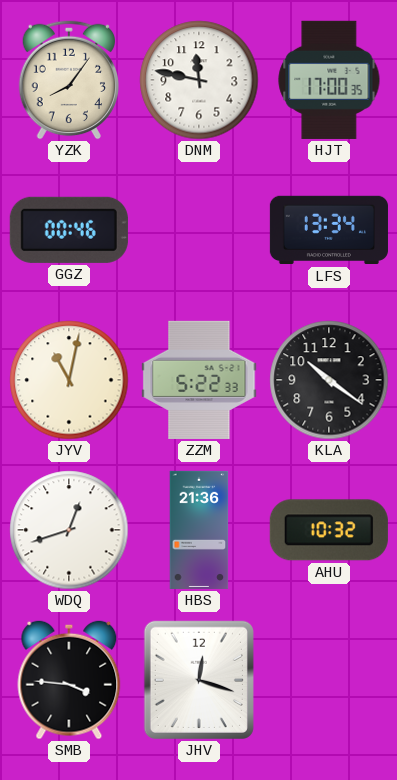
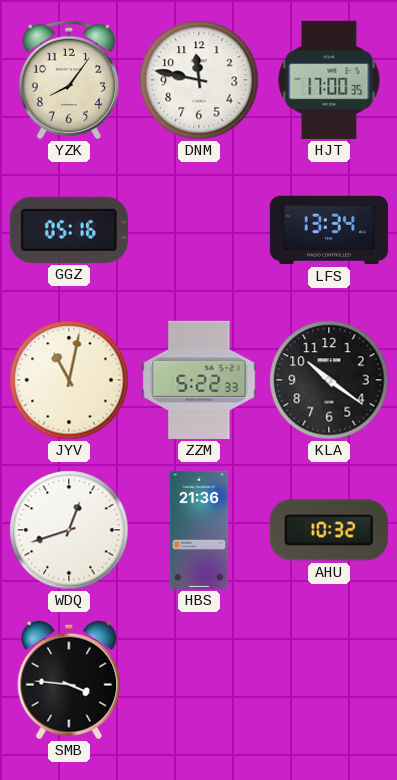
GGZ: 00:46 -> 05:16
JHV: 12:18 -> none
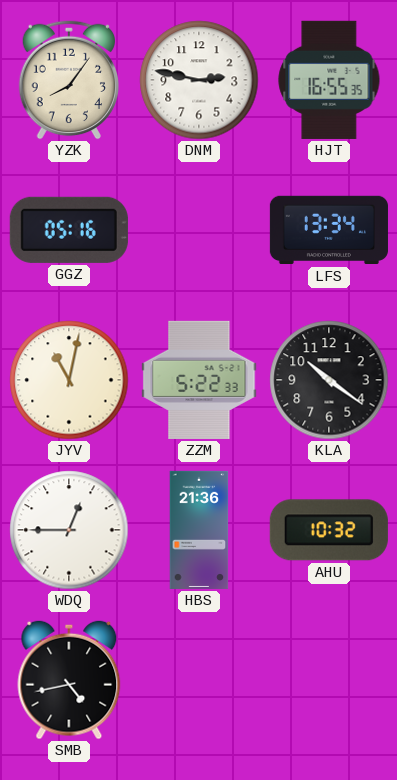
DNM: 11:47 -> 2:47
HJT: 17:00 -> 16:55
WDQ: 12:42 -> 12:45
SMB: 3:46 -> 4:43
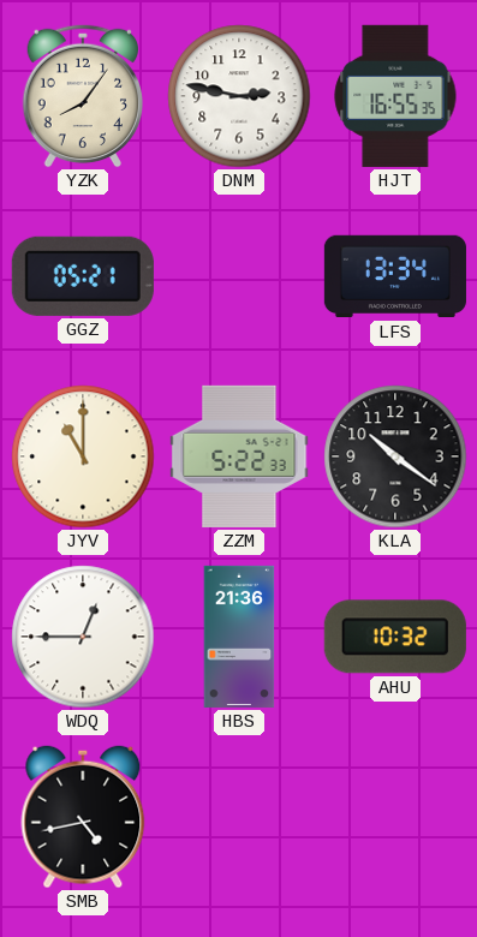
GGZ: 05:16 -> 05:21
JYV: 11:02 -> 11:00
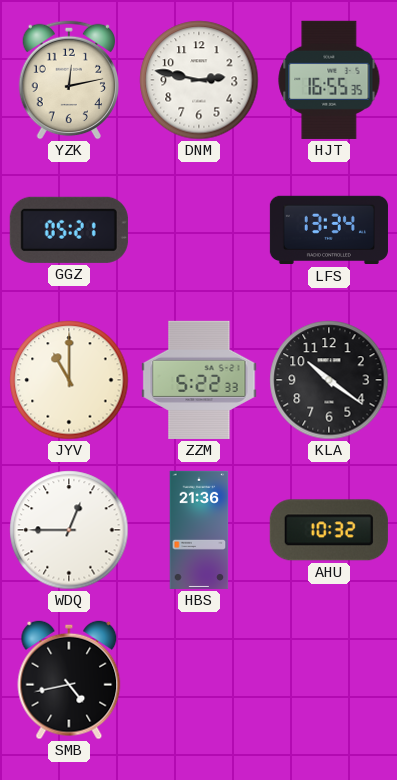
YZK: 8:06 -> 12:13
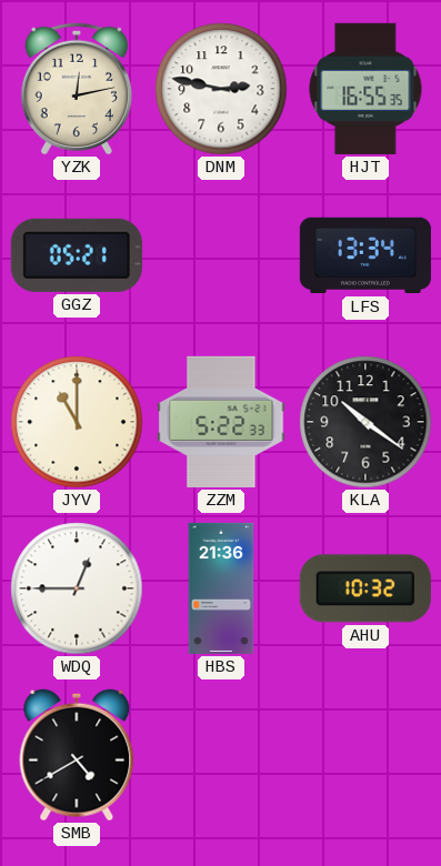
SMB: 4:43 -> 4:40
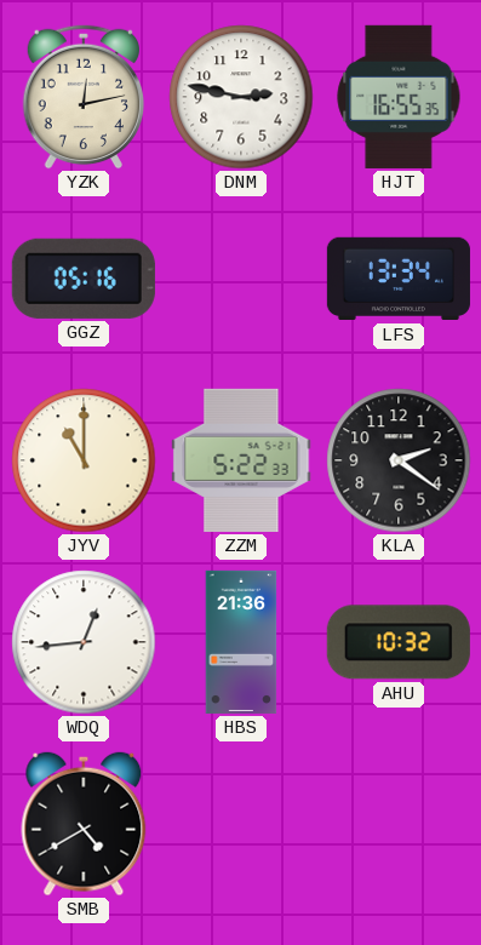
GGZ: 05:21 -> 05:16
KLA: 10:21 -> 2:21
WDQ: 12:45 -> 12:44
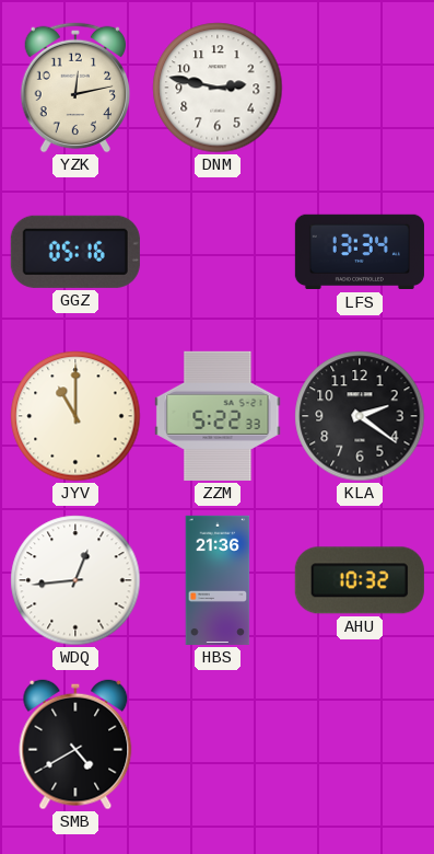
HJT: 16:55 -> none
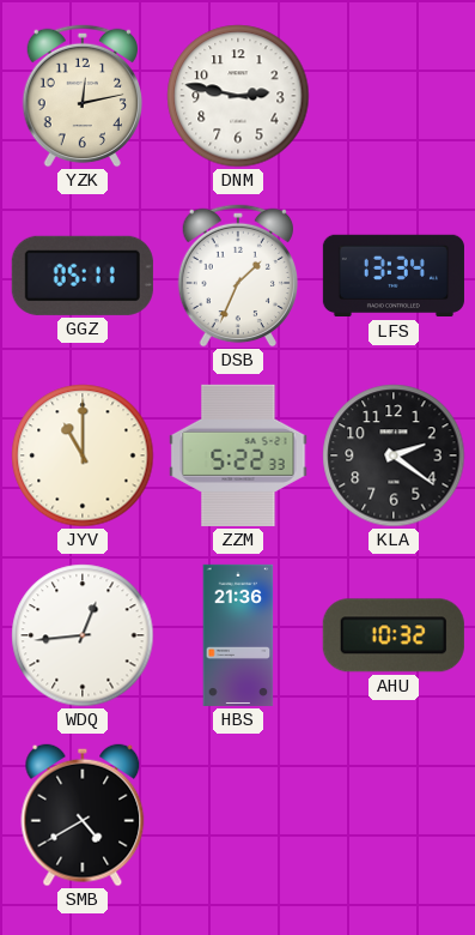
GGZ: 05:16 -> 05:11
DSB: none -> 1:34
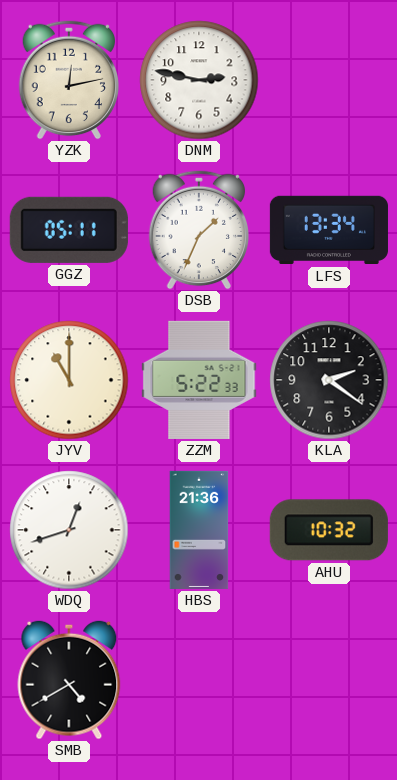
WDQ: 12:44 -> 12:42
